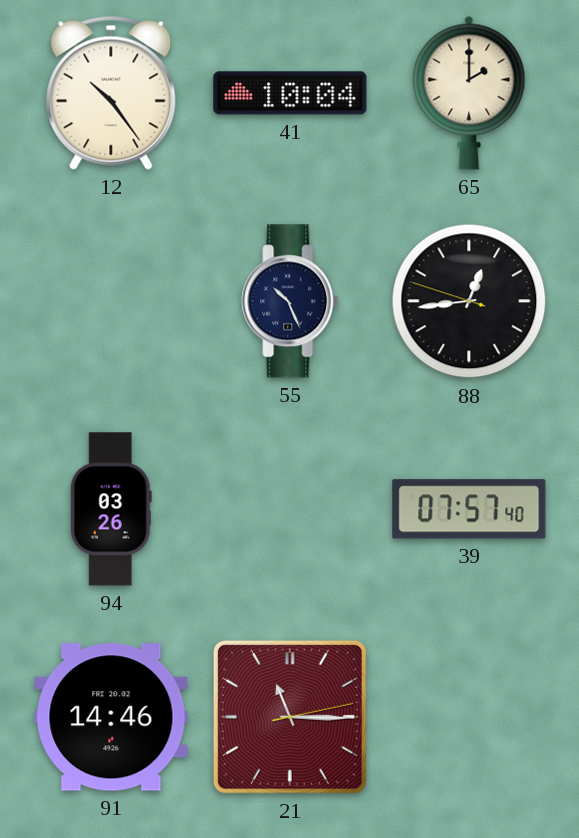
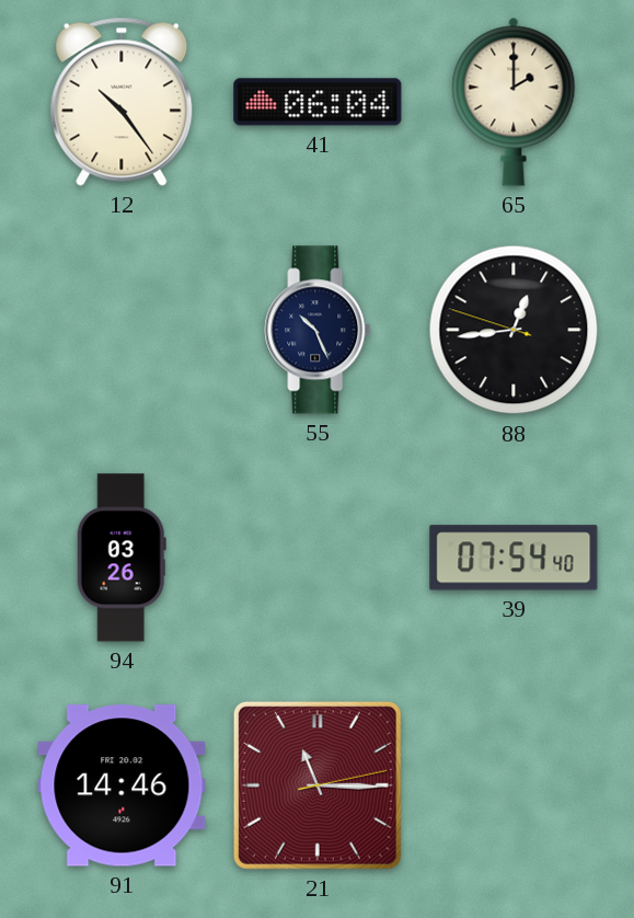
41: 10:04 -> 06:04
39: 07:57 -> 07:54
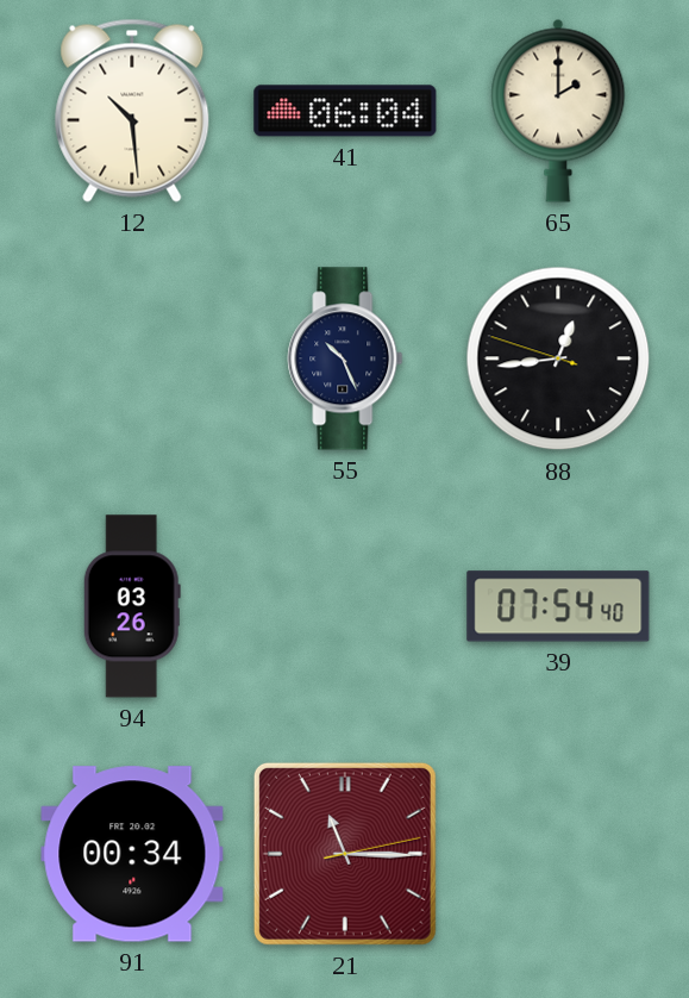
12: 10:24 -> 10:29
91: 14:46 -> 00:34
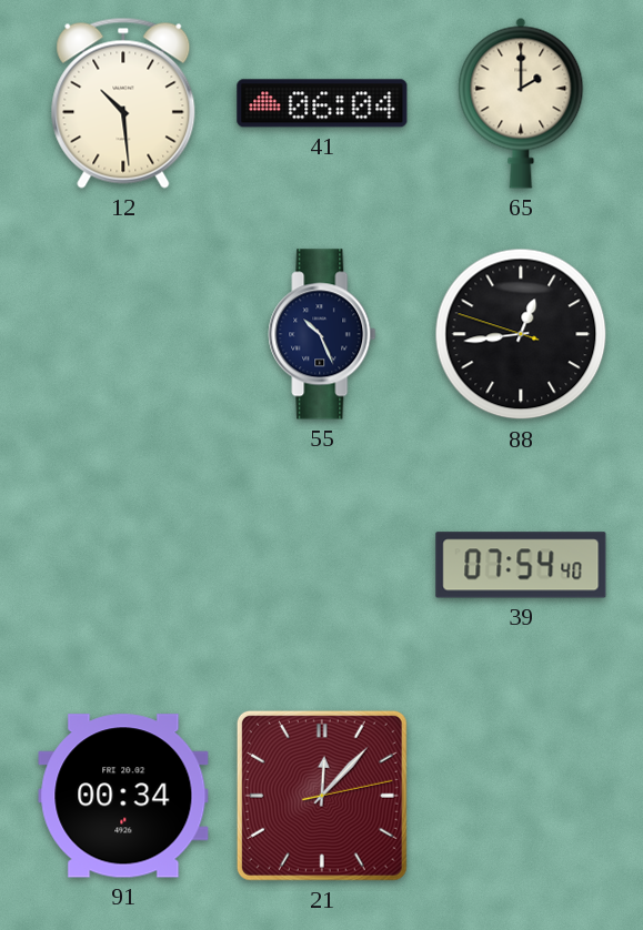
94: 03:26 -> none
21: 11:15 -> 12:07
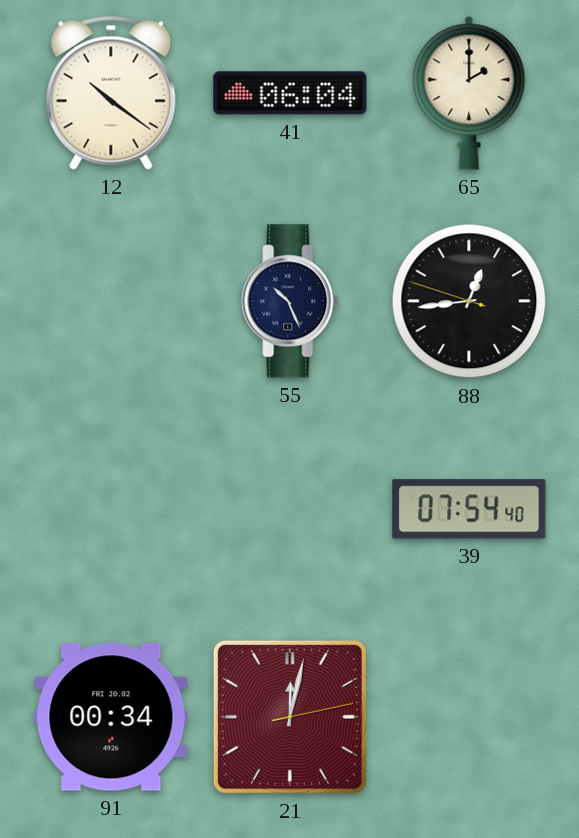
12: 10:29 -> 10:21
21: 12:07 -> 12:02
